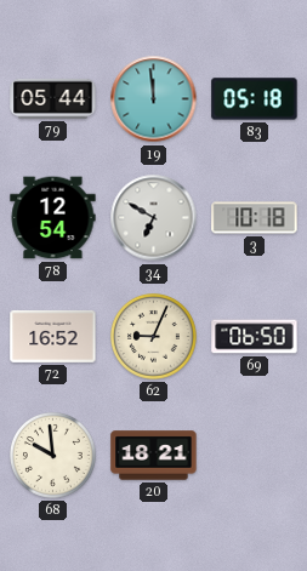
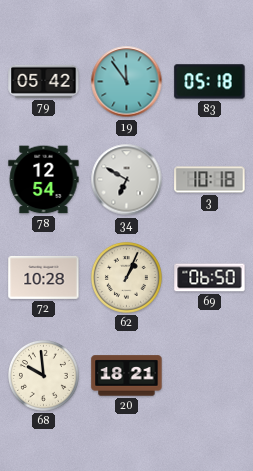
79: 05:44 -> 05:42
19: 11:59 -> 11:54
72: 16:52 -> 10:28
62: 9:04 -> 1:04
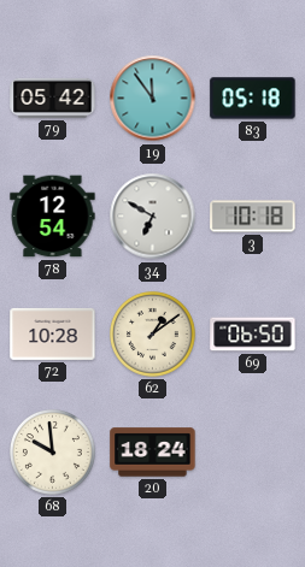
62: 1:04 -> 1:09
20: 18:21 -> 18:24
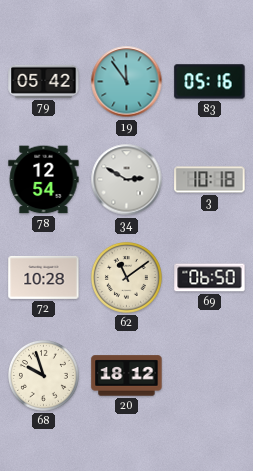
83: 05:18 -> 05:16
34: 6:50 -> 2:50
62: 1:09 -> 11:09
68: 9:59 -> 9:57
20: 18:24 -> 18:12
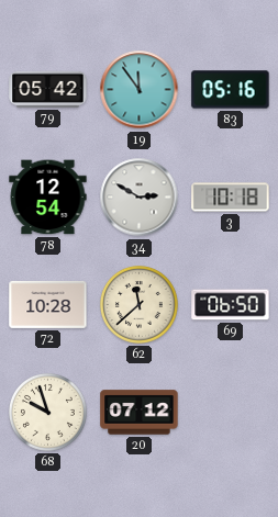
62: 11:09 -> 11:38
20: 18:12 -> 07:12
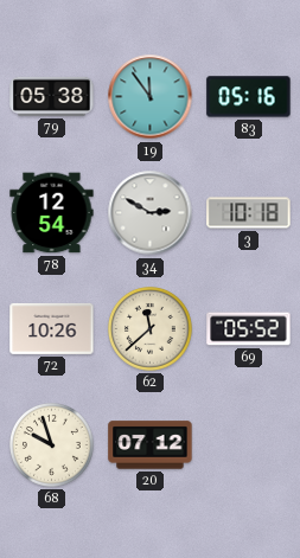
79: 05:42 -> 05:38
72: 10:28 -> 10:26
69: 06:50 -> 05:52
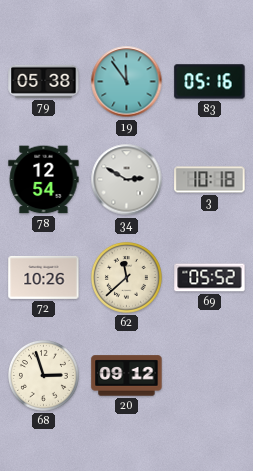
68: 9:57 -> 2:57
20: 07:12 -> 09:12
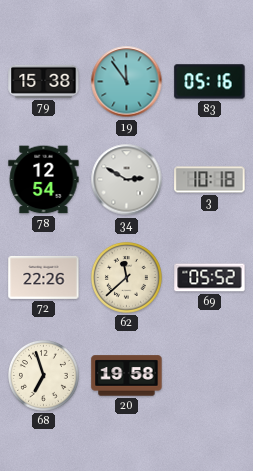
79: 05:38 -> 15:38
72: 10:26 -> 22:26
68: 2:57 -> 6:57
20: 09:12 -> 19:58
